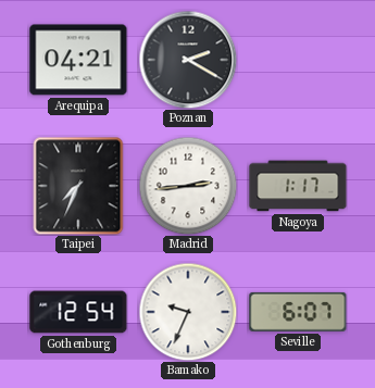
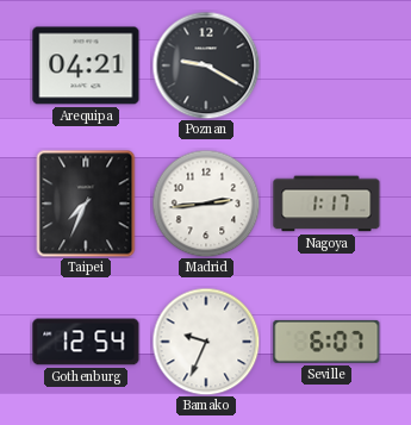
Poznan: 2:20 -> 9:20
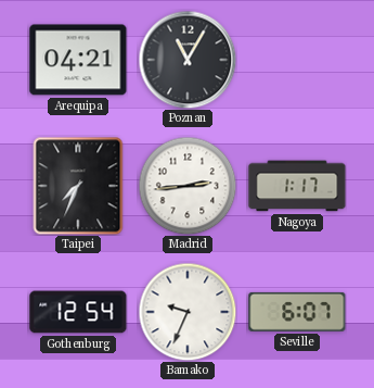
Poznan: 9:20 -> 11:05
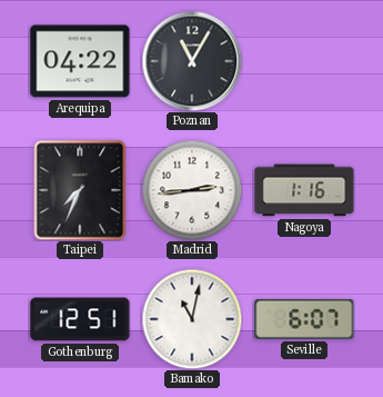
Arequipa: 04:21 -> 04:22
Nagoya: 1:17 -> 1:16
Gothenburg: 12:54 -> 12:51
Bamako: 9:34 -> 11:02
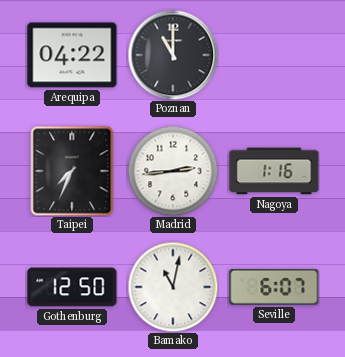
Poznan: 11:05 -> 11:00
Gothenburg: 12:51 -> 12:50
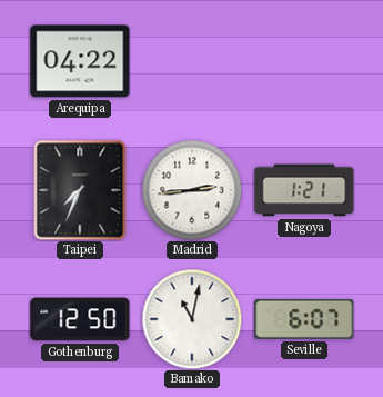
Poznan: 11:00 -> none
Nagoya: 1:16 -> 1:21
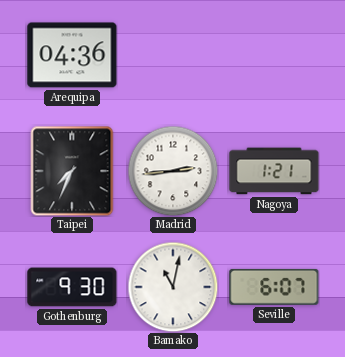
Arequipa: 04:22 -> 04:36
Gothenburg: 12:50 -> 9:30
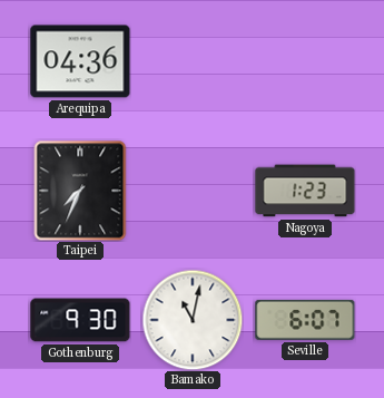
Madrid: 2:44 -> none
Nagoya: 1:21 -> 1:23
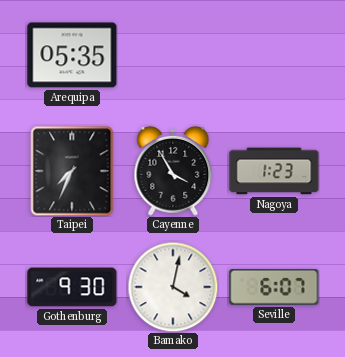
Arequipa: 04:36 -> 05:35
Cayenne: none -> 3:55
Bamako: 11:02 -> 4:02
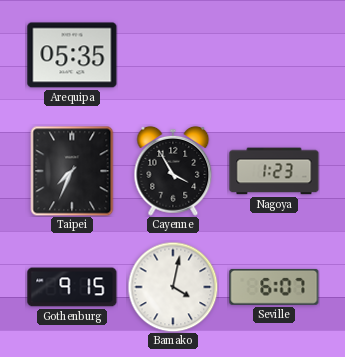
Gothenburg: 9:30 -> 9:15
